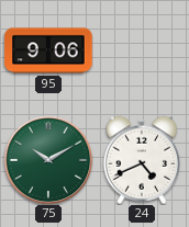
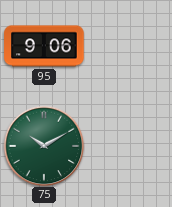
24: 4:41 -> none
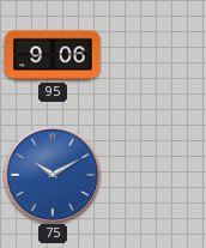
75 dial: green -> blue
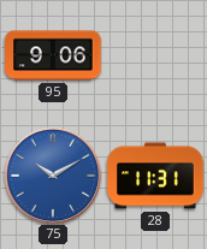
28: none -> 11:31
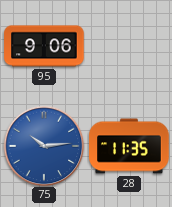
75: 10:10 -> 10:14
28: 11:31 -> 11:35
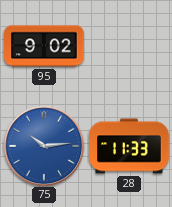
95: 9:06 -> 9:02
28: 11:35 -> 11:33
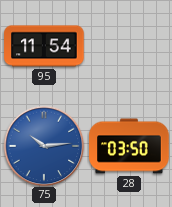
95: 9:02 -> 11:54
28: 11:33 -> 03:50
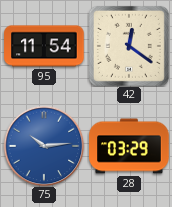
42: none -> 12:21
28: 03:50 -> 03:29
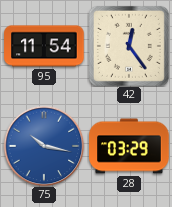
42: 12:21 -> 12:24
75: 10:14 -> 10:17
